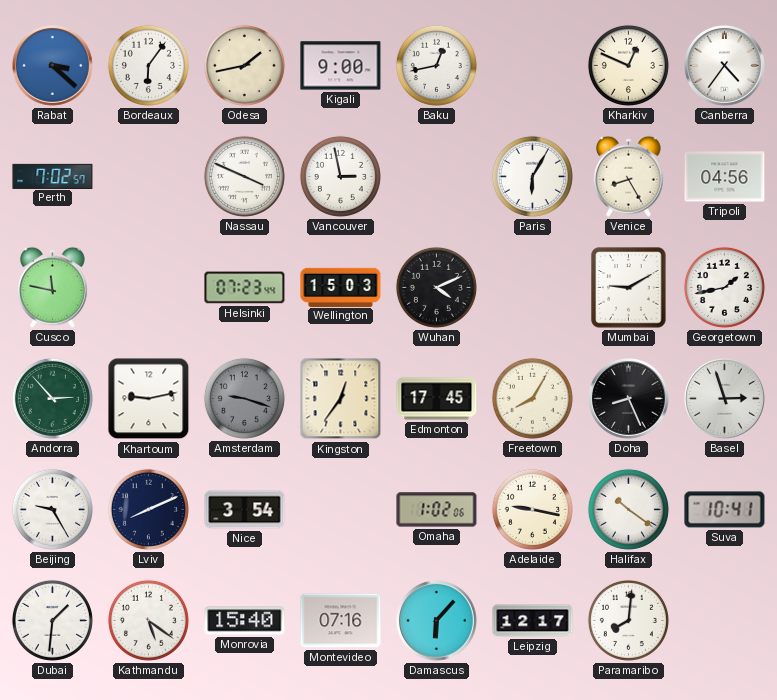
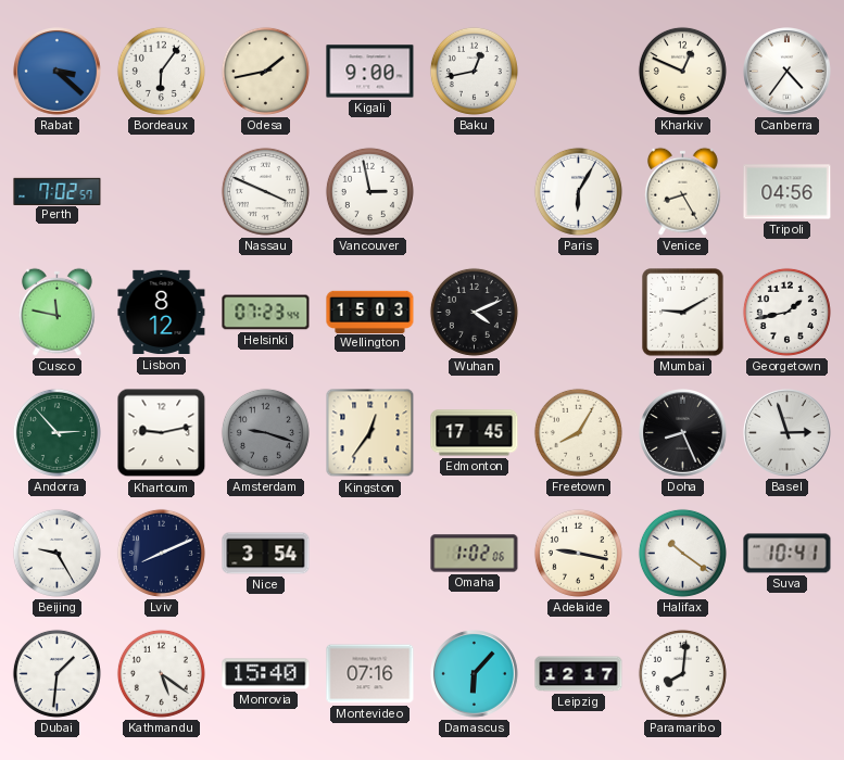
Lisbon: none -> 8:12
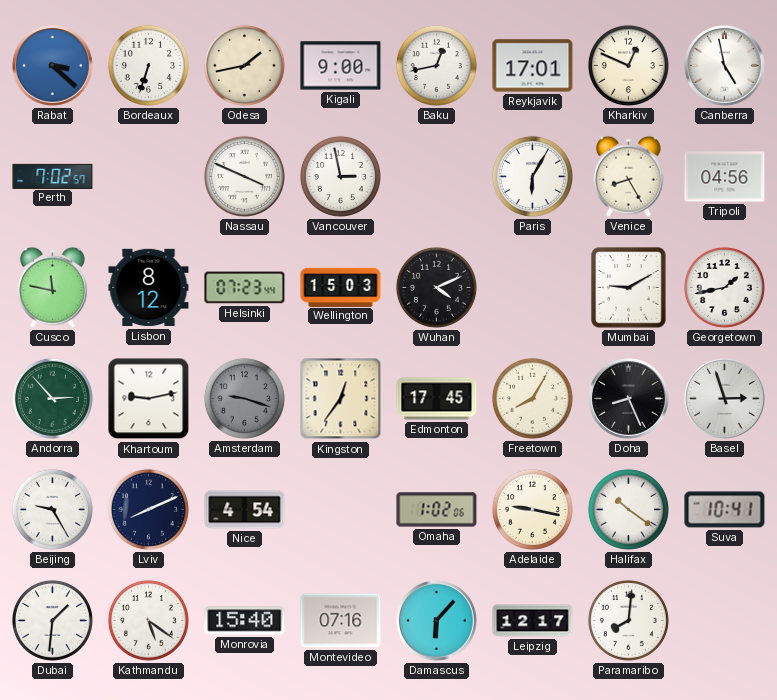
Bordeaux: 6:06 -> 6:33
Reykjavik: none -> 17:01
Canberra: 4:36 -> 4:58
Nice: 3:54 -> 4:54
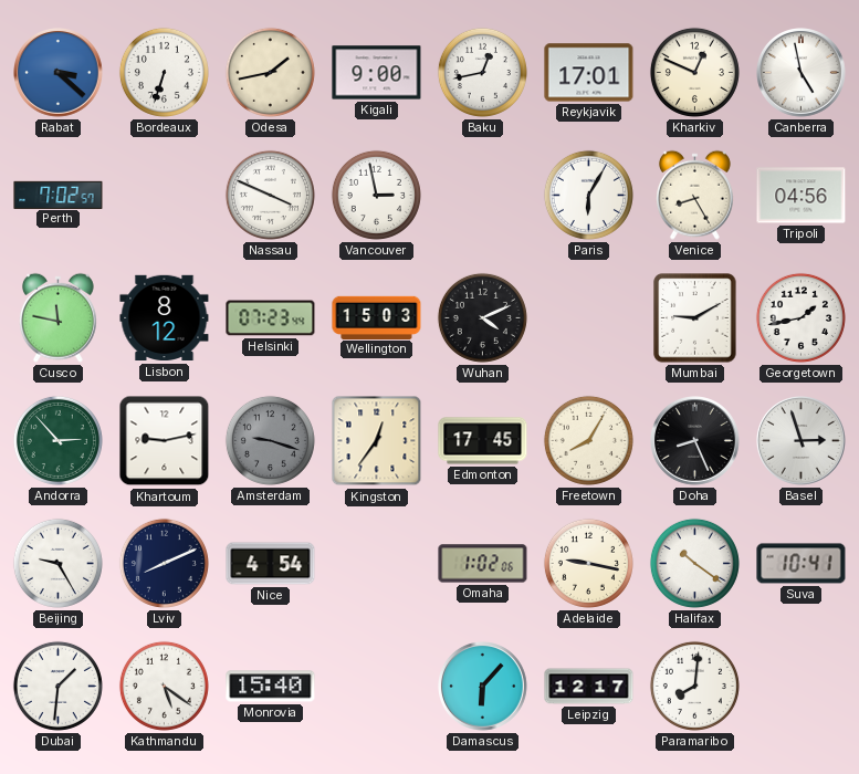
Montevideo: 07:16 -> none
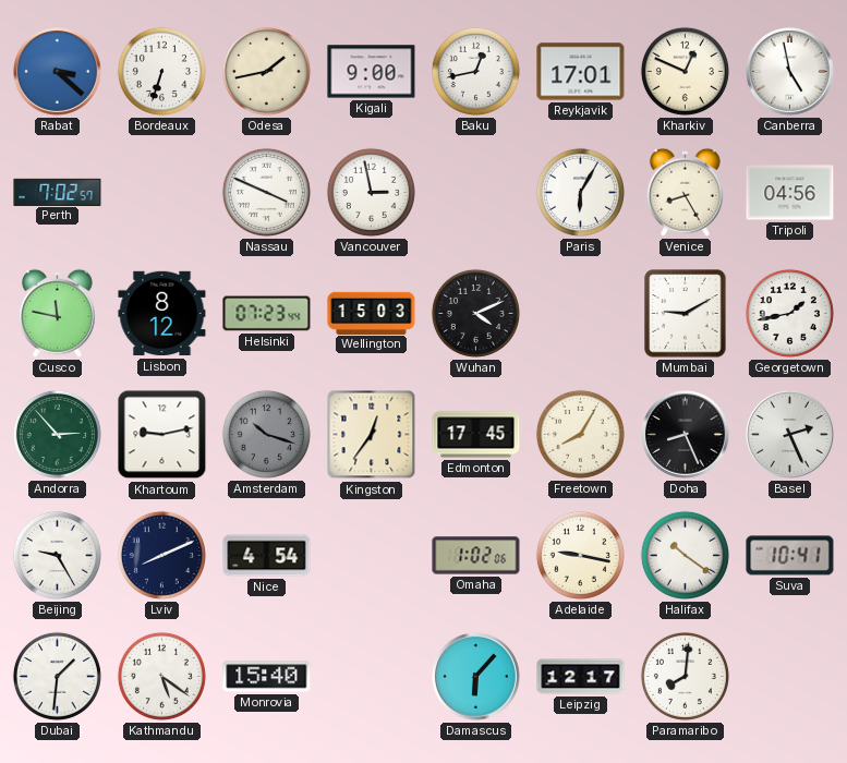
Amsterdam: 9:18 -> 10:18
Basel: 2:57 -> 2:26
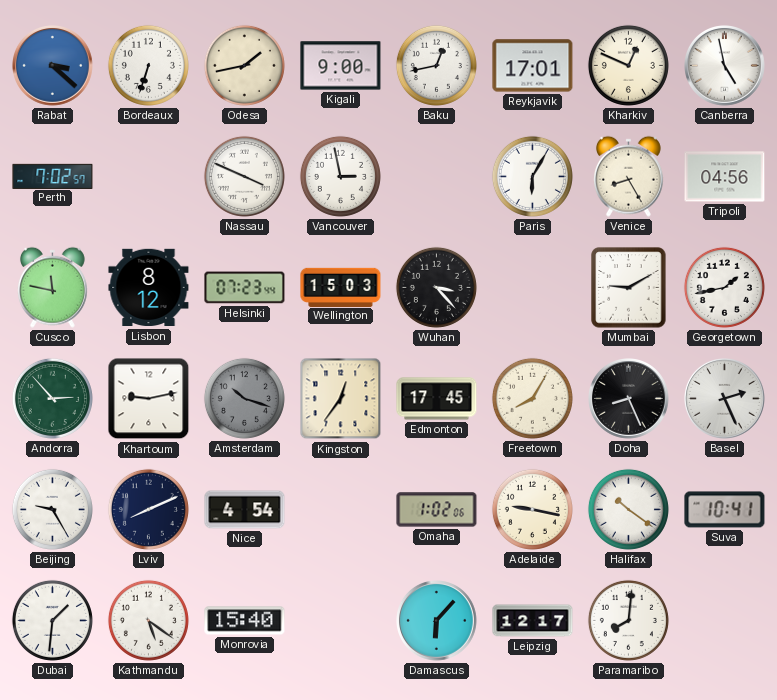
Wuhan: 4:11 -> 3:23
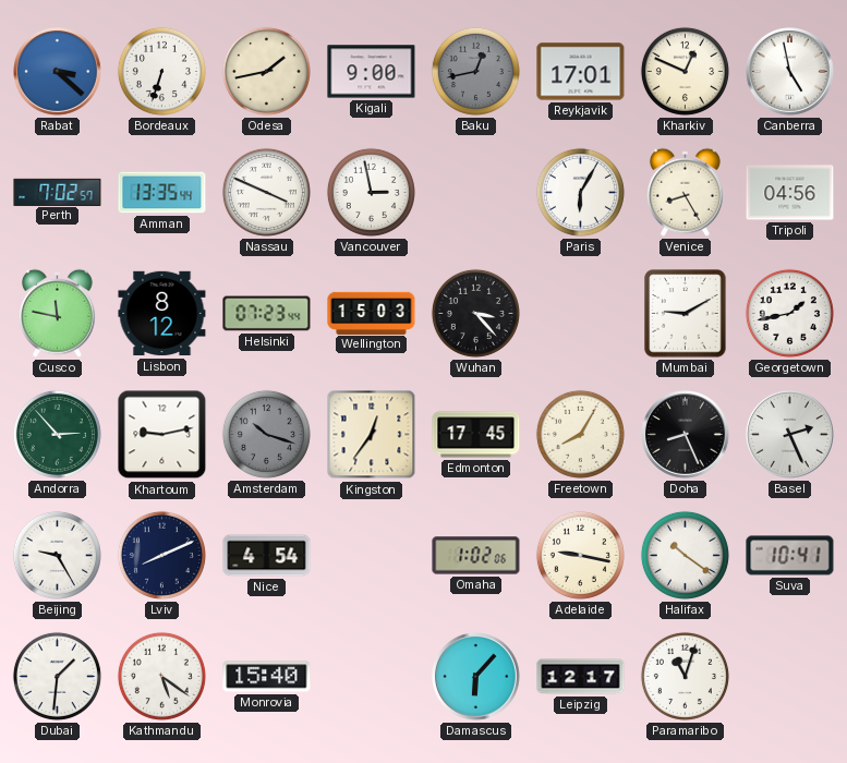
Baku dial: white -> grey
Amman: none -> 13:35
Paramaribo: 8:01 -> 11:03
